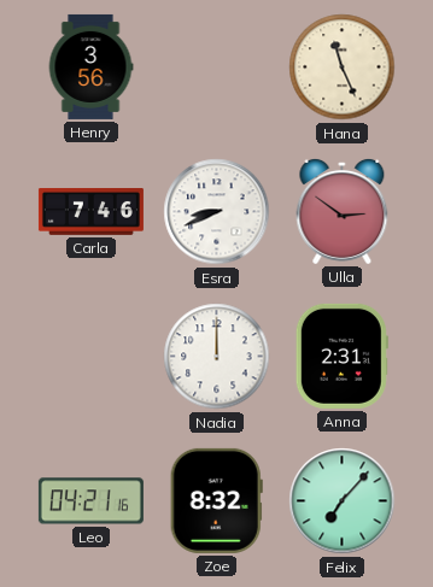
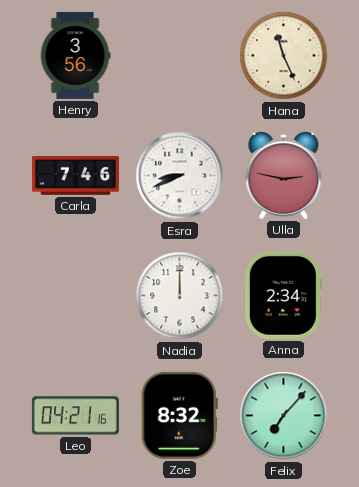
Ulla: 2:51 -> 2:47
Anna: 2:31 -> 2:34
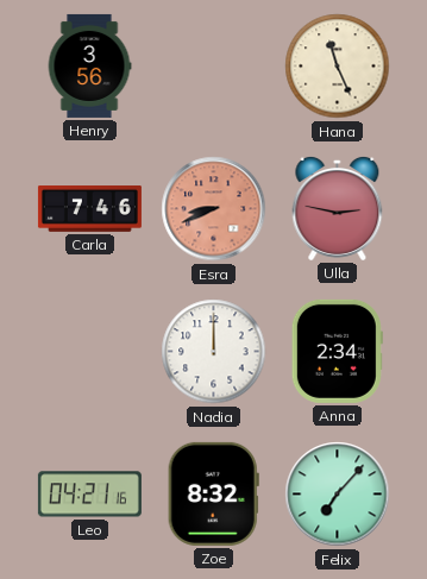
Esra dial: white -> salmon
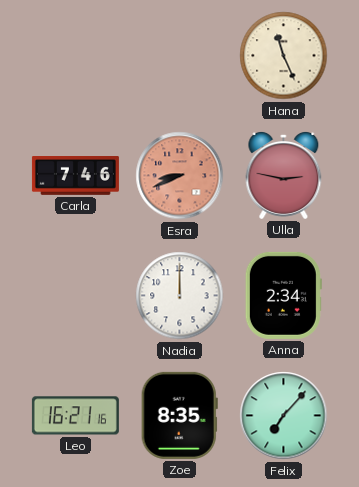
Henry: 3:56 -> none
Leo: 04:21 -> 16:21
Zoe: 8:32 -> 8:35
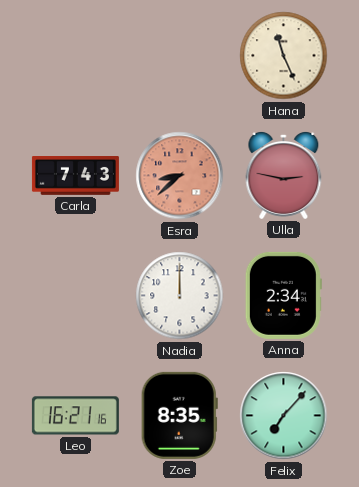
Carla: 7:46 -> 7:43
Esra: 8:41 -> 8:38
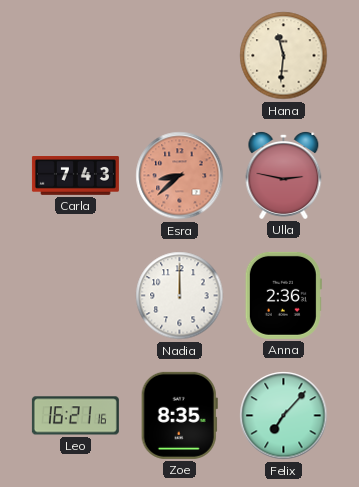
Hana: 11:26 -> 11:31
Anna: 2:34 -> 2:36
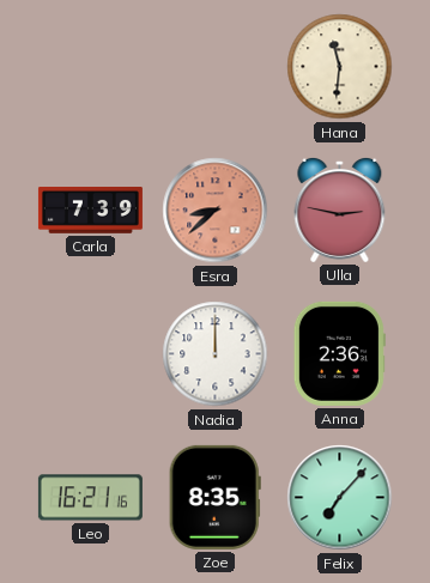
Carla: 7:43 -> 7:39
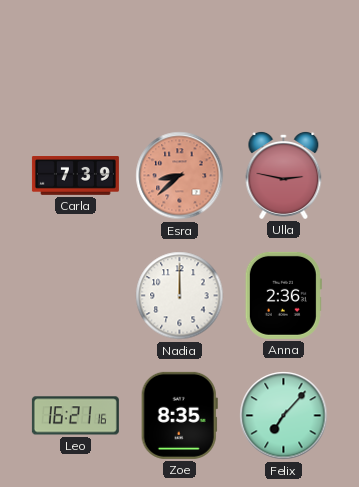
Hana: 11:31 -> none
